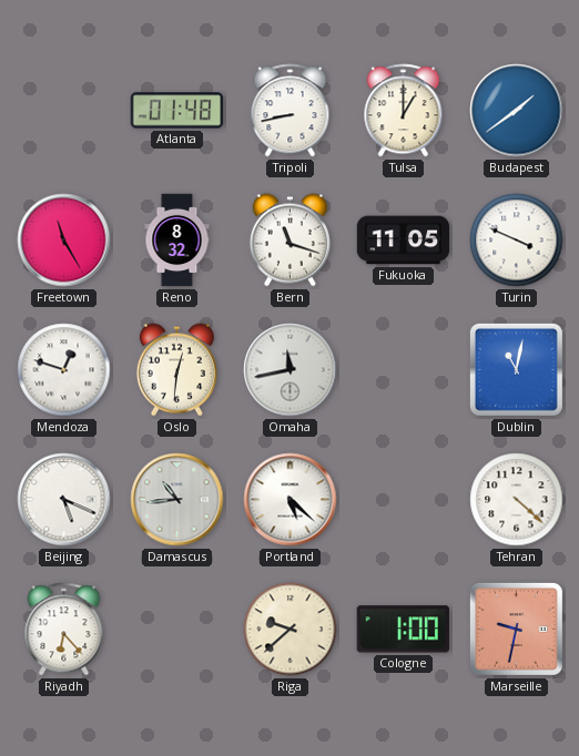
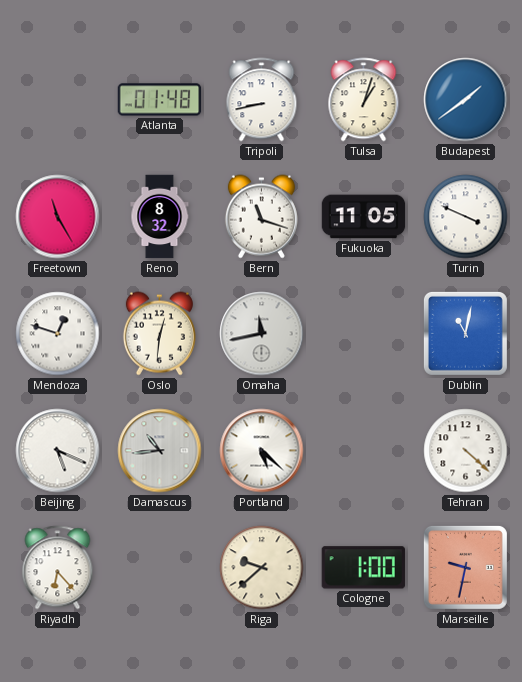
Tulsa: 1:00 -> 1:03
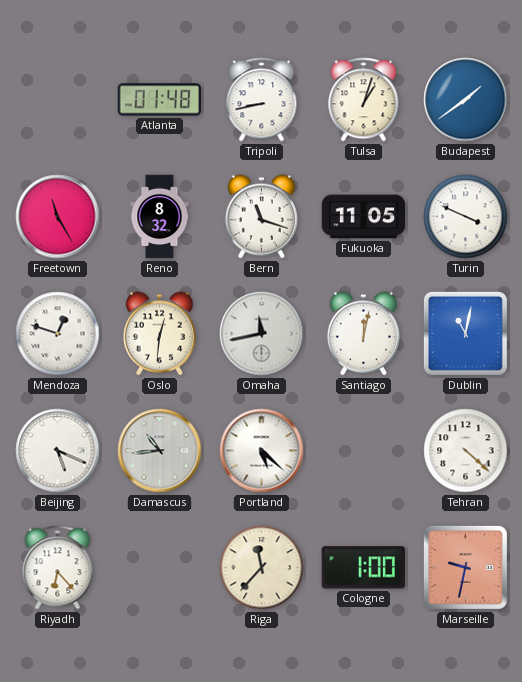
Santiago: none -> 12:02
Riga: 9:38 -> 11:37
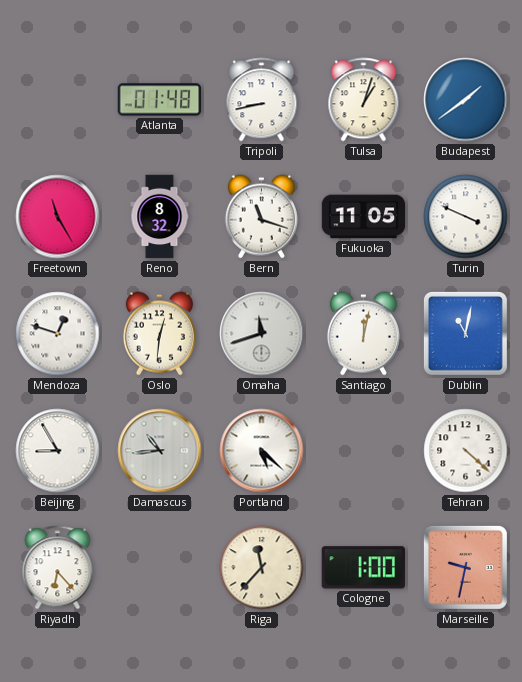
Omaha: 11:43 -> 11:42
Beijing: 5:19 -> 8:55
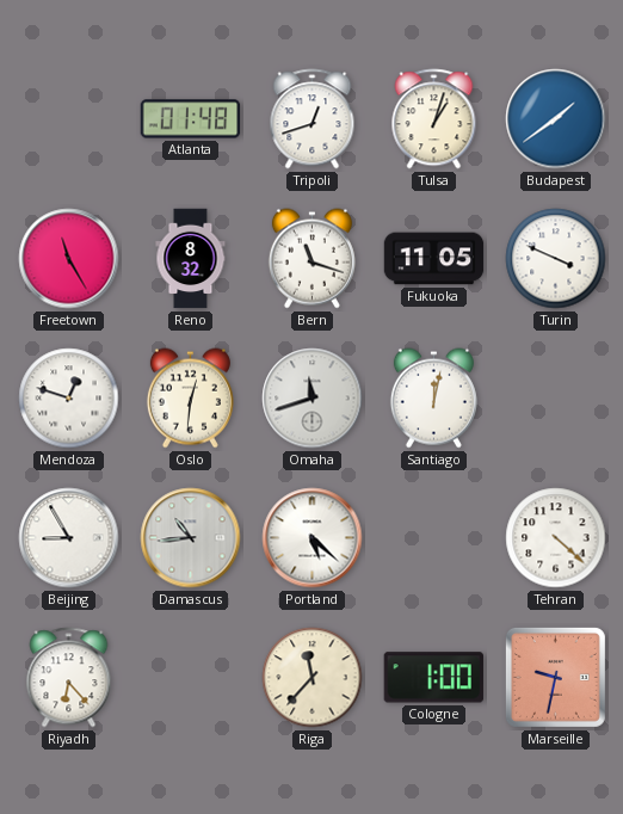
Tripoli: 8:43 -> 12:42
Dublin: 11:02 -> none
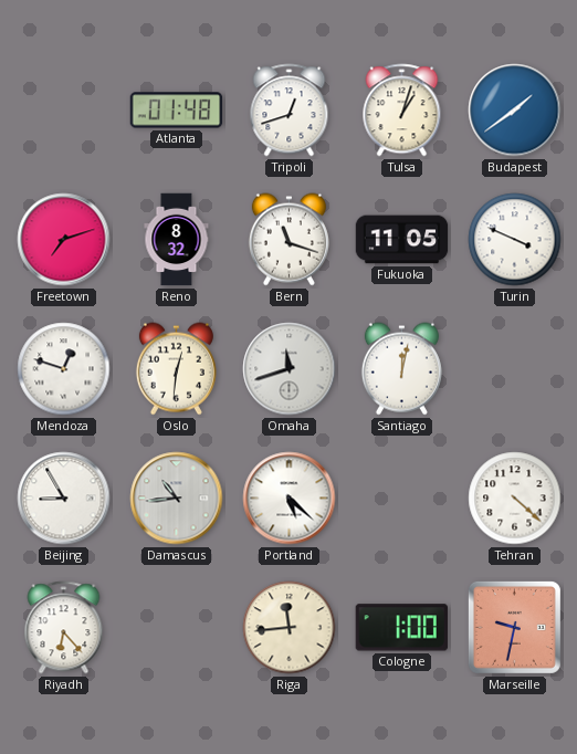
Freetown: 11:25 -> 7:12
Riga: 11:37 -> 11:44
